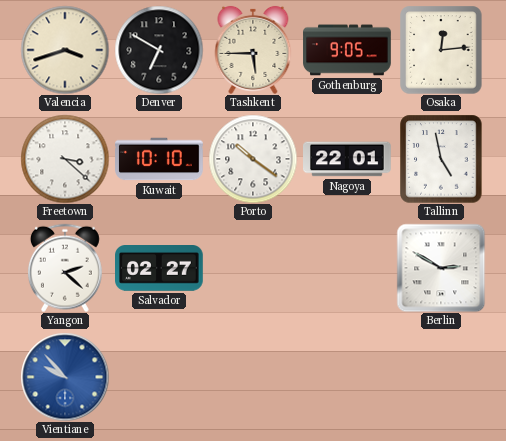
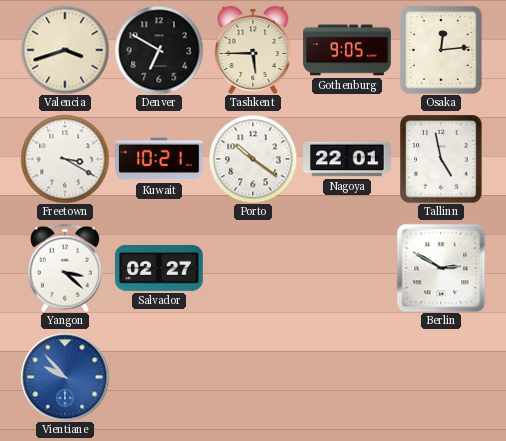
Freetown: 3:22 -> 3:20
Kuwait: 10:10 -> 10:21
Yangon: 2:22 -> 3:22
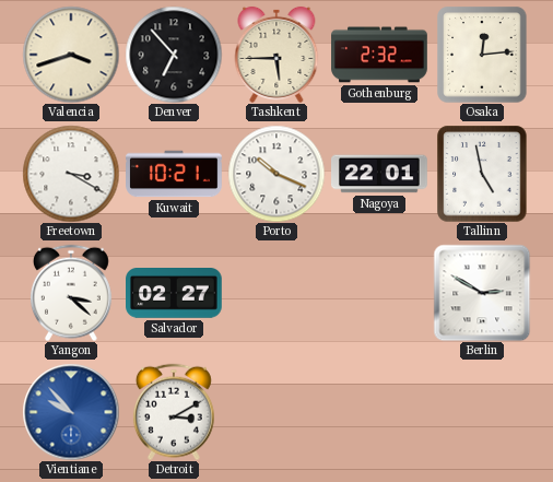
Denver: 6:50 -> 6:53
Gothenburg: 9:05 -> 2:32
Porto: 10:21 -> 10:19
Detroit: none -> 3:10
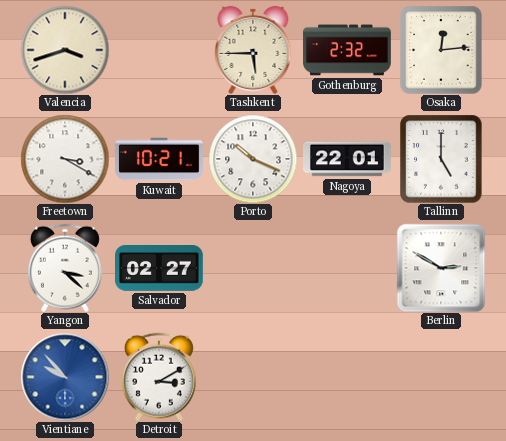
Denver: 6:53 -> none
Tallinn: 4:58 -> 5:00
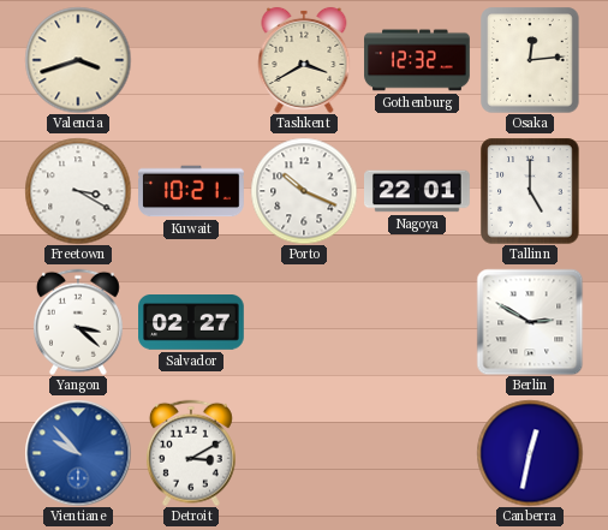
Tashkent: 5:45 -> 3:40
Gothenburg: 2:32 -> 12:32
Canberra: none -> 12:32
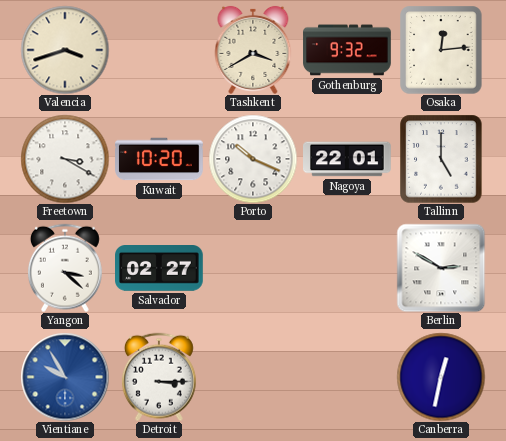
Gothenburg: 12:32 -> 9:32
Kuwait: 10:21 -> 10:20
Vientiane: 9:53 -> 9:55
Detroit: 3:10 -> 3:15
